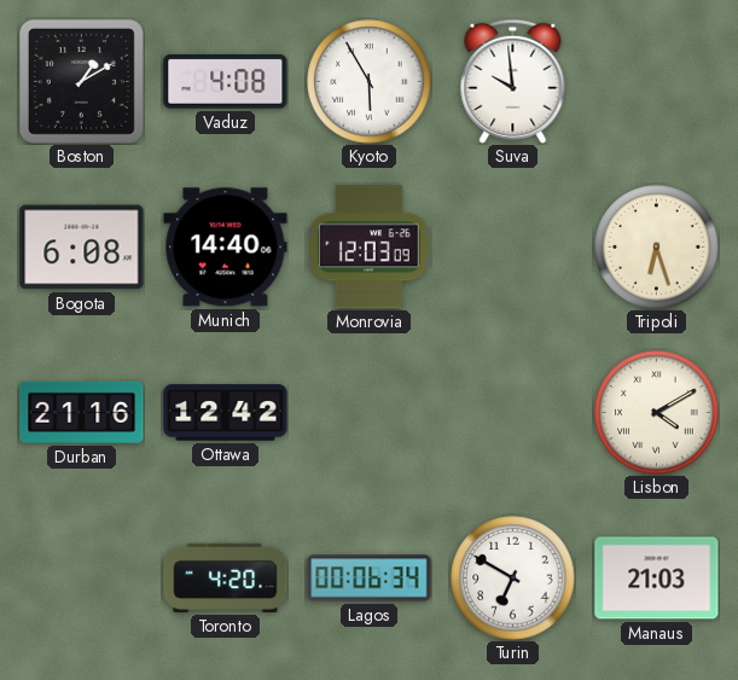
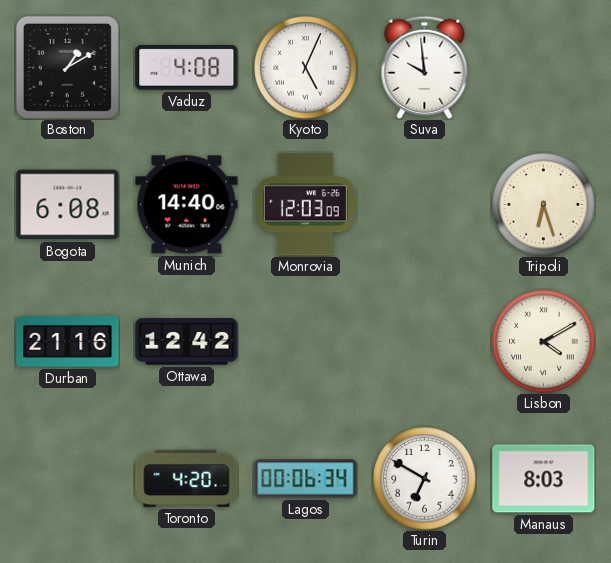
Kyoto: 5:55 -> 5:04
Manaus: 21:03 -> 8:03
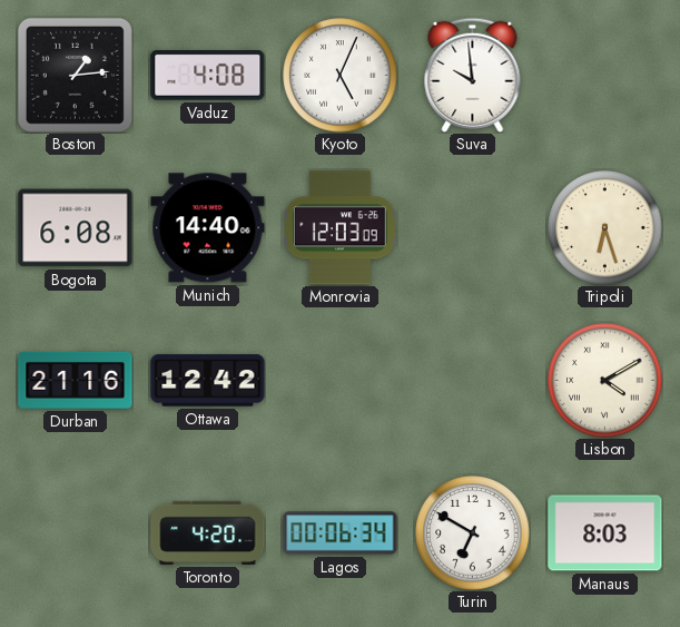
Boston: 1:10 -> 1:14
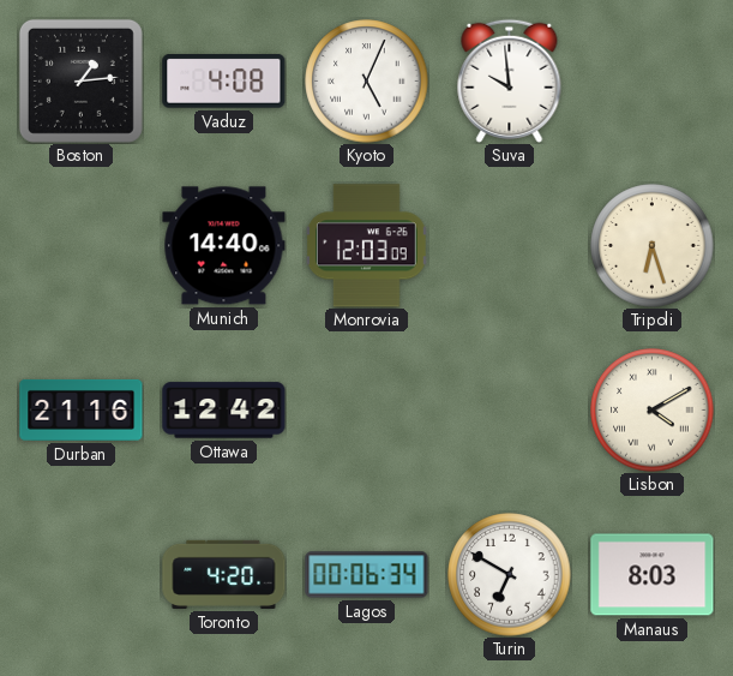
Bogota: 6:08 -> none
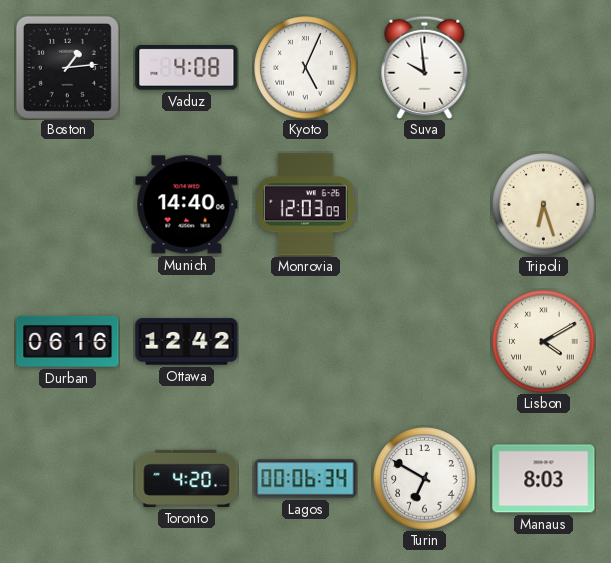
Durban: 21:16 -> 06:16
